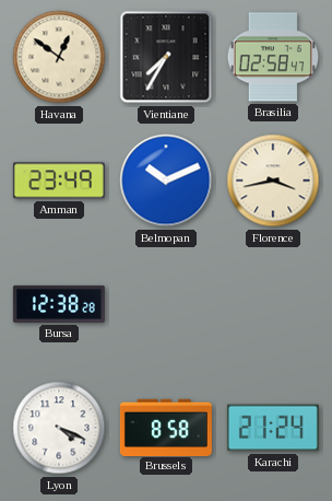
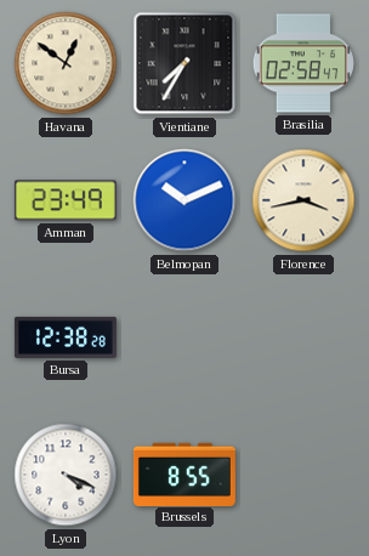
Brussels: 8:58 -> 8:55
Karachi: 21:24 -> none
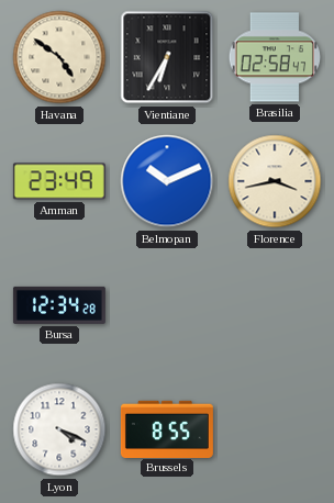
Havana: 12:51 -> 4:51
Vientiane: 7:35 -> 6:35
Bursa: 12:38 -> 12:34
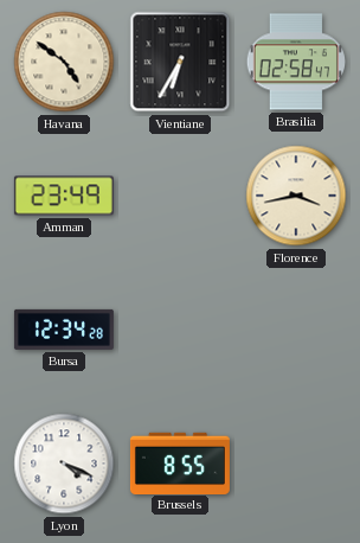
Belmopan: 10:11 -> none
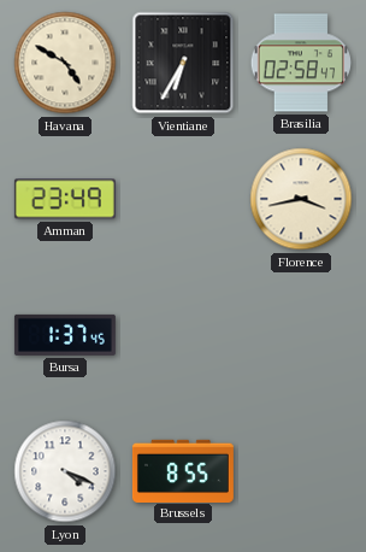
Havana: 4:51 -> 4:50
Bursa: 12:34 -> 1:37
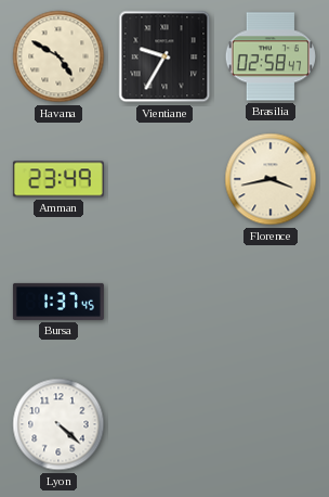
Vientiane: 6:35 -> 9:35
Lyon: 4:19 -> 4:22
Brussels: 8:55 -> none
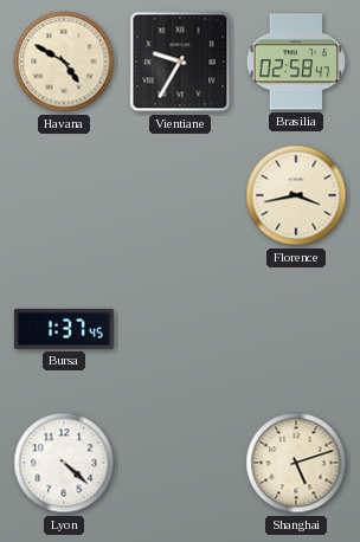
Amman: 23:49 -> none
Shanghai: none -> 5:12
